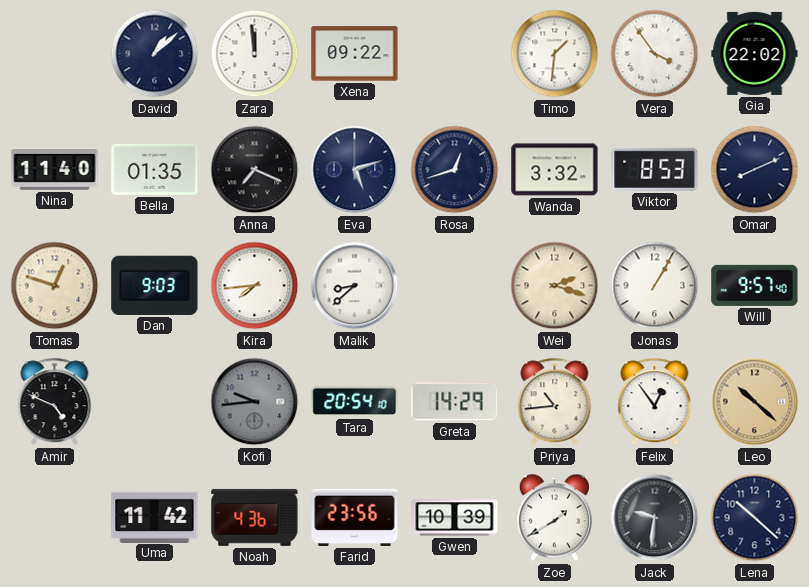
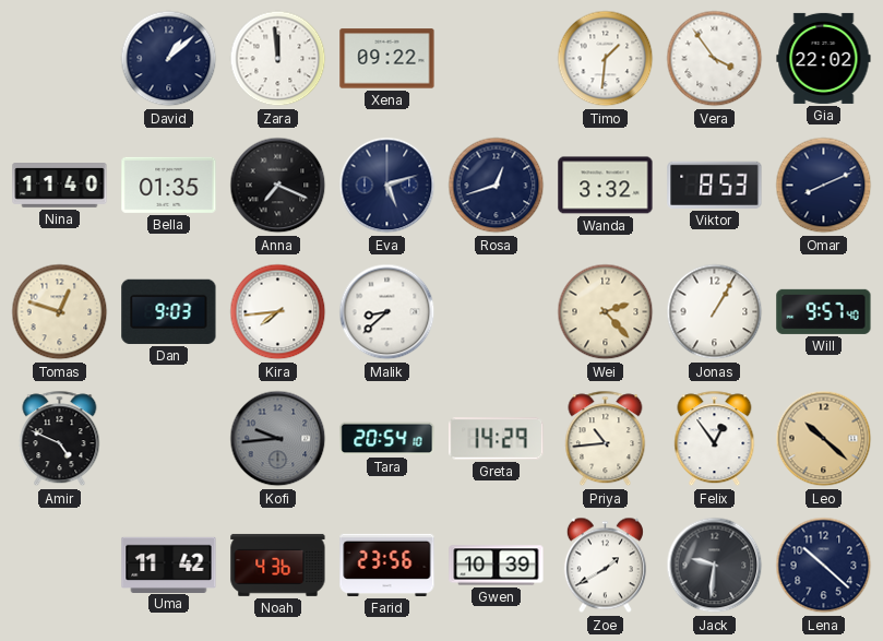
Wei: 2:18 -> 2:23
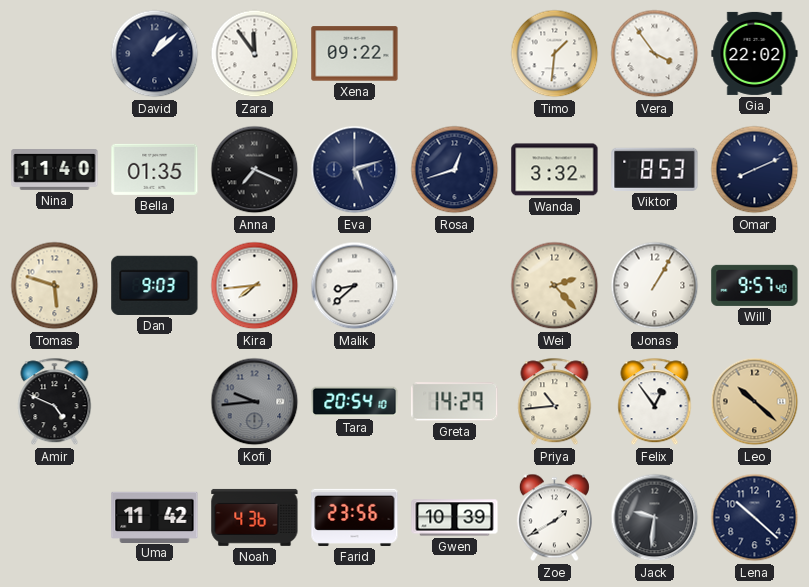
Zara: 11:59 -> 11:54
Tomas: 12:48 -> 5:48
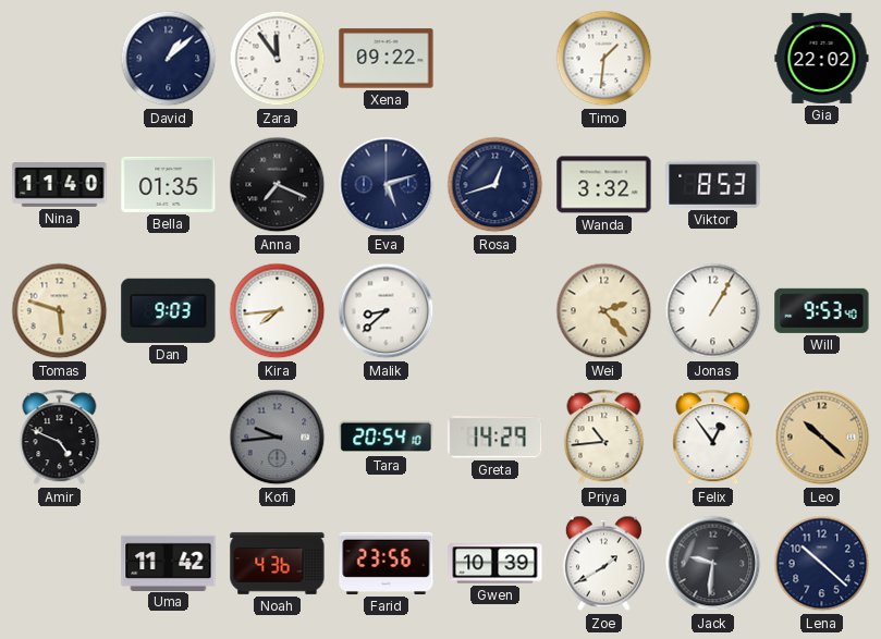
Vera: 3:54 -> none
Omar: 8:11 -> none
Will: 9:57 -> 9:53
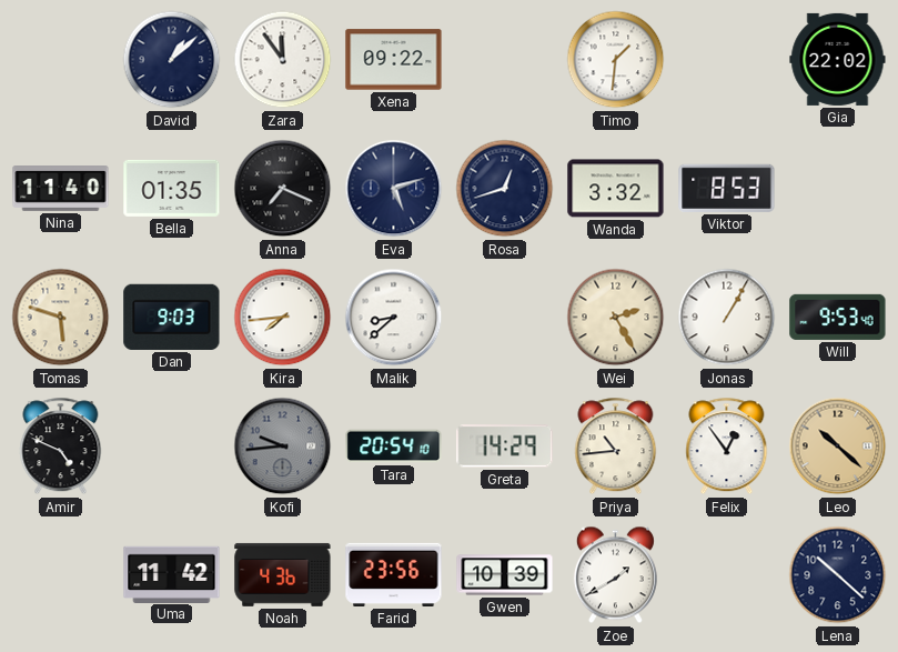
Wei: 2:23 -> 2:25
Jack: 9:31 -> none
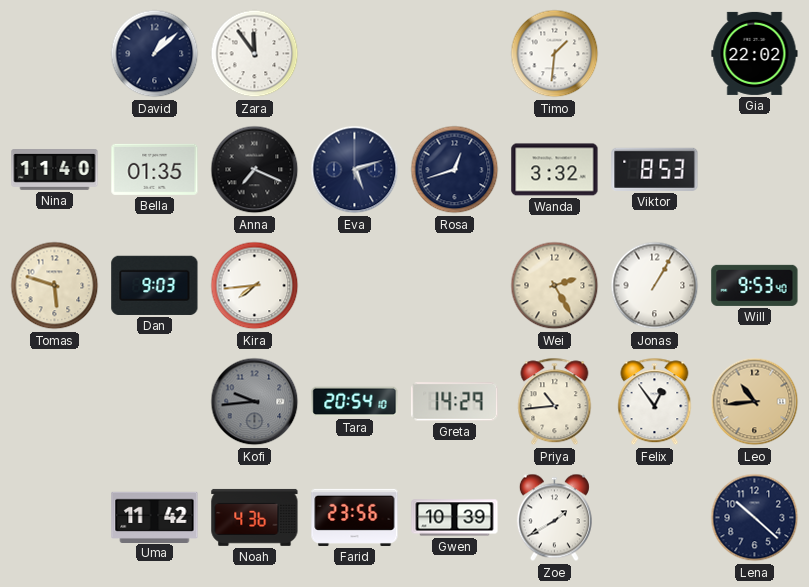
Xena: 09:22 -> none
Malik: 8:38 -> none
Amir: 4:49 -> none
Leo: 10:22 -> 10:44
